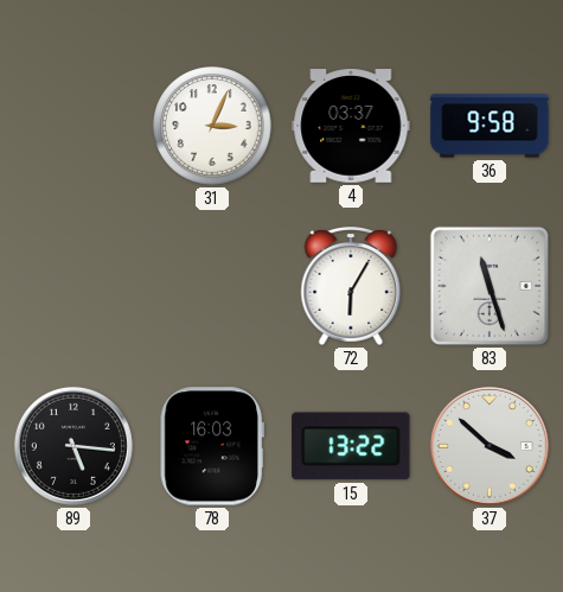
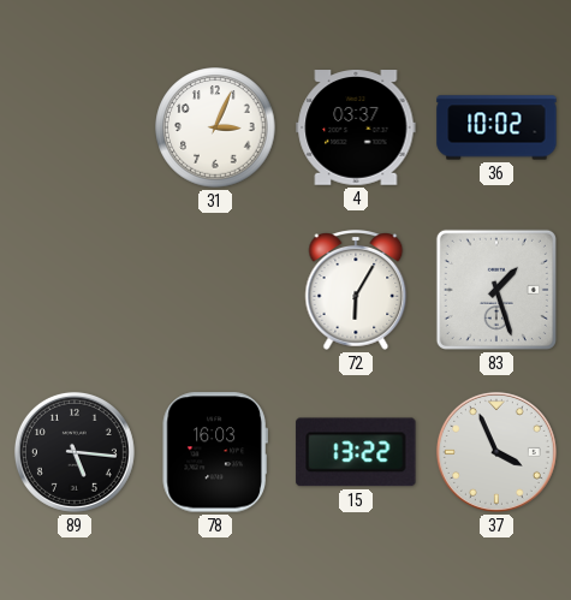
36: 9:58 -> 10:02
83: 11:27 -> 1:27
37: 3:52 -> 3:56
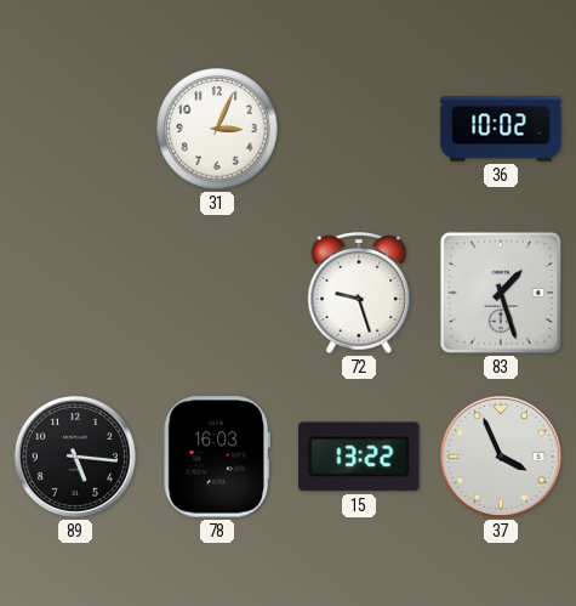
4: 03:37 -> none
72: 6:05 -> 9:27
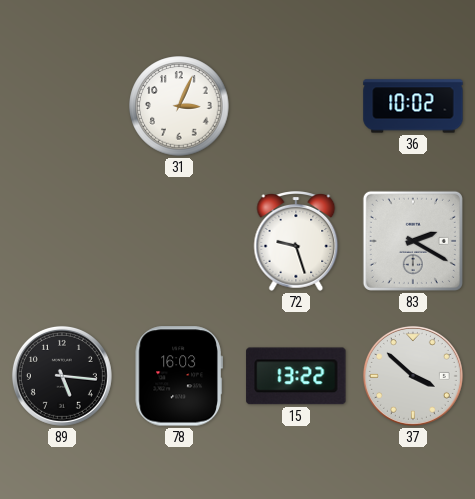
83: 1:27 -> 2:20
37: 3:56 -> 3:52
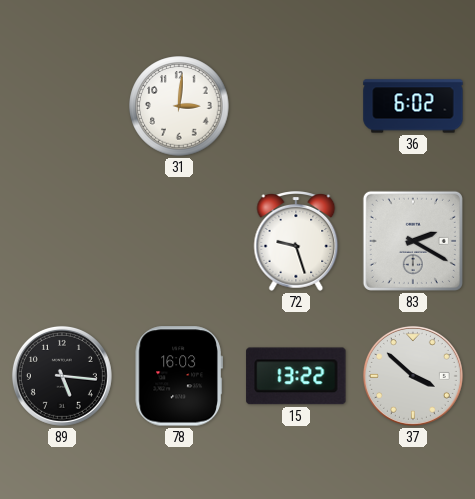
31: 3:04 -> 3:01
36: 10:02 -> 6:02
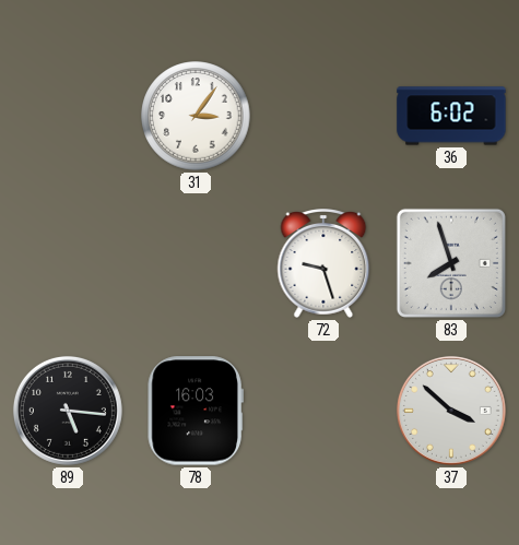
31: 3:01 -> 3:06
83: 2:20 -> 7:57
15: 13:22 -> none
